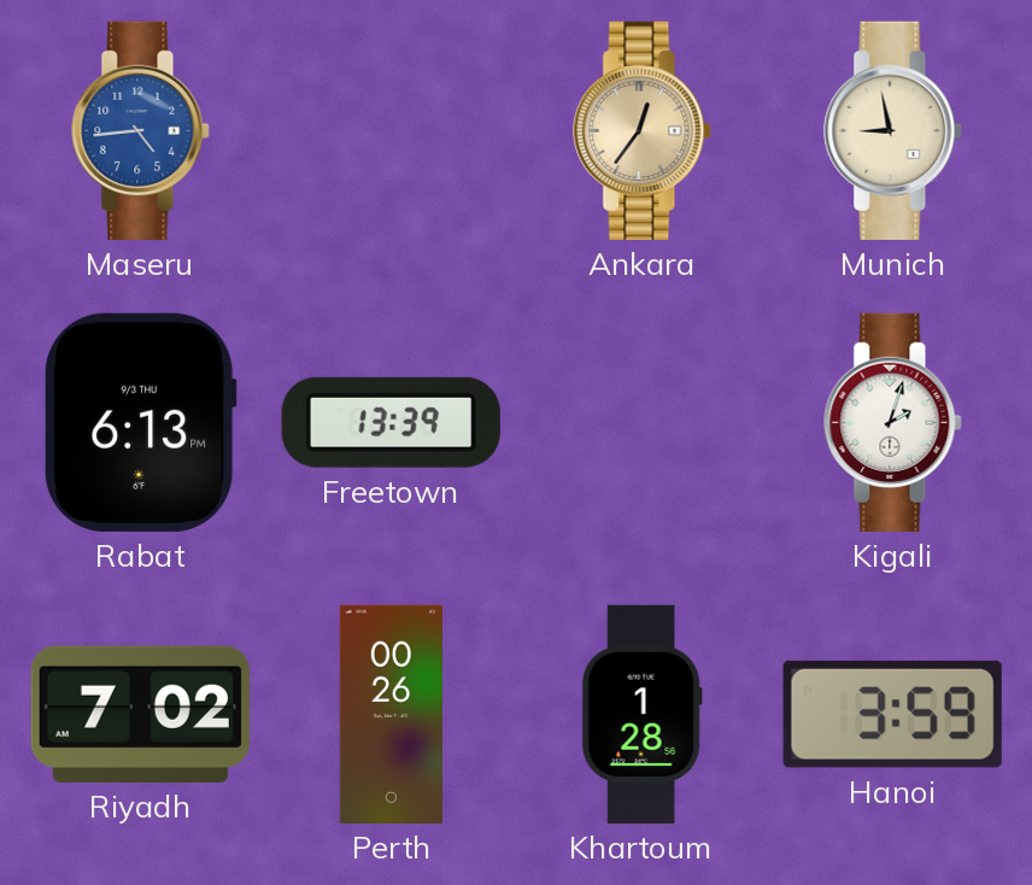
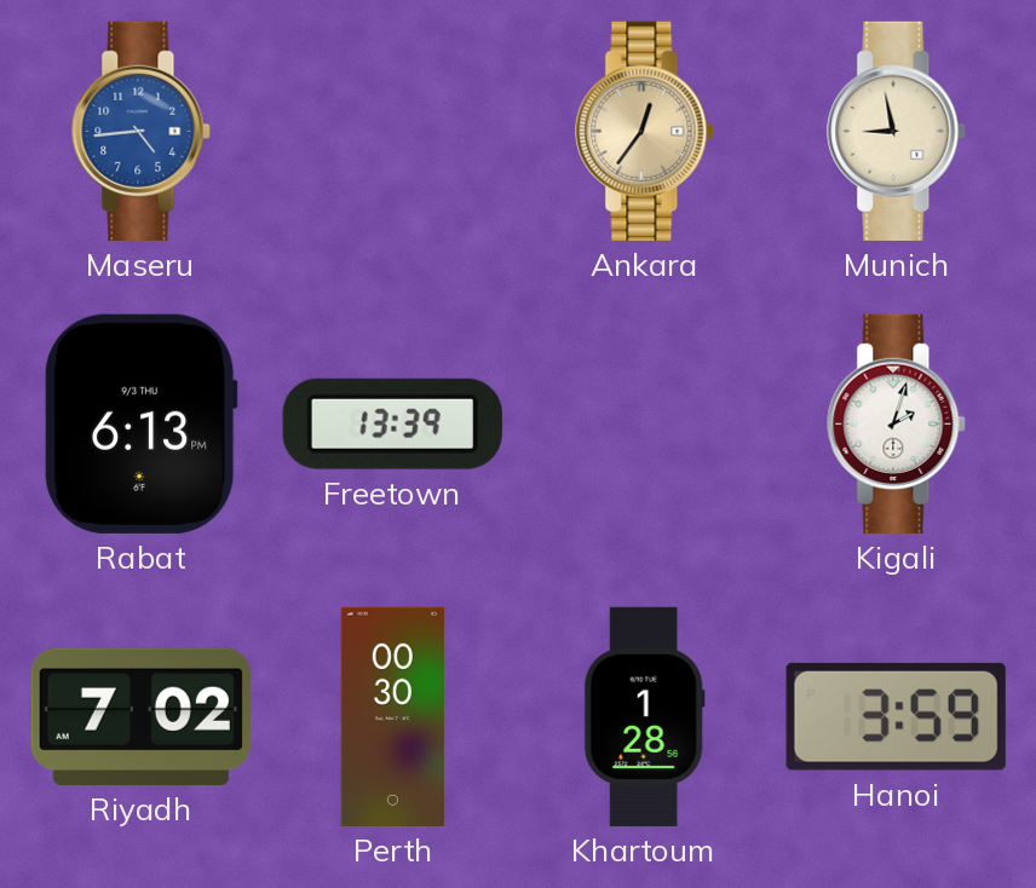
Perth: 00:26 -> 00:30
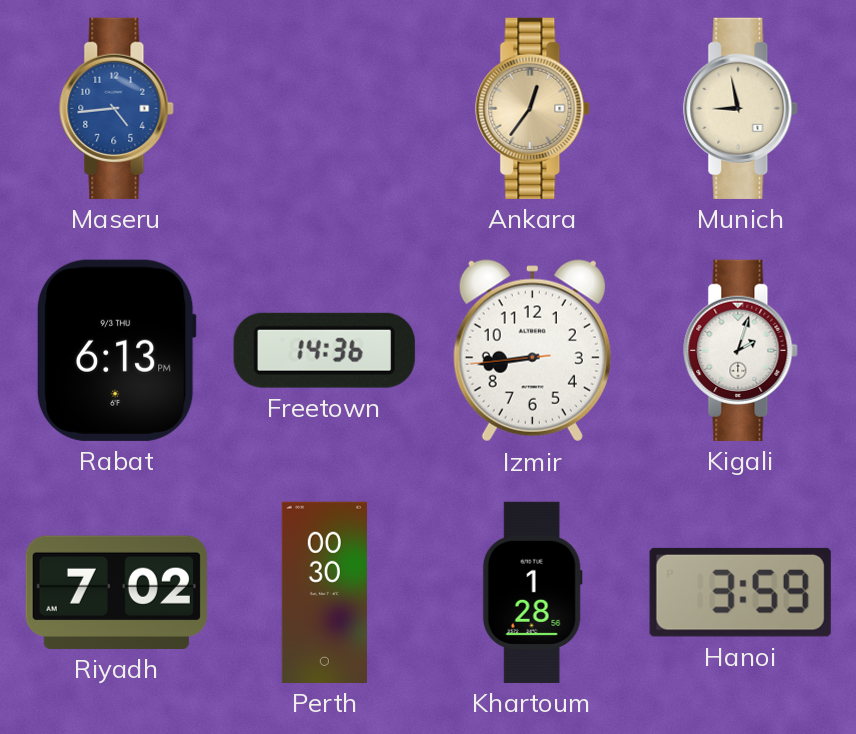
Freetown: 13:39 -> 14:36
Izmir: none -> 8:43
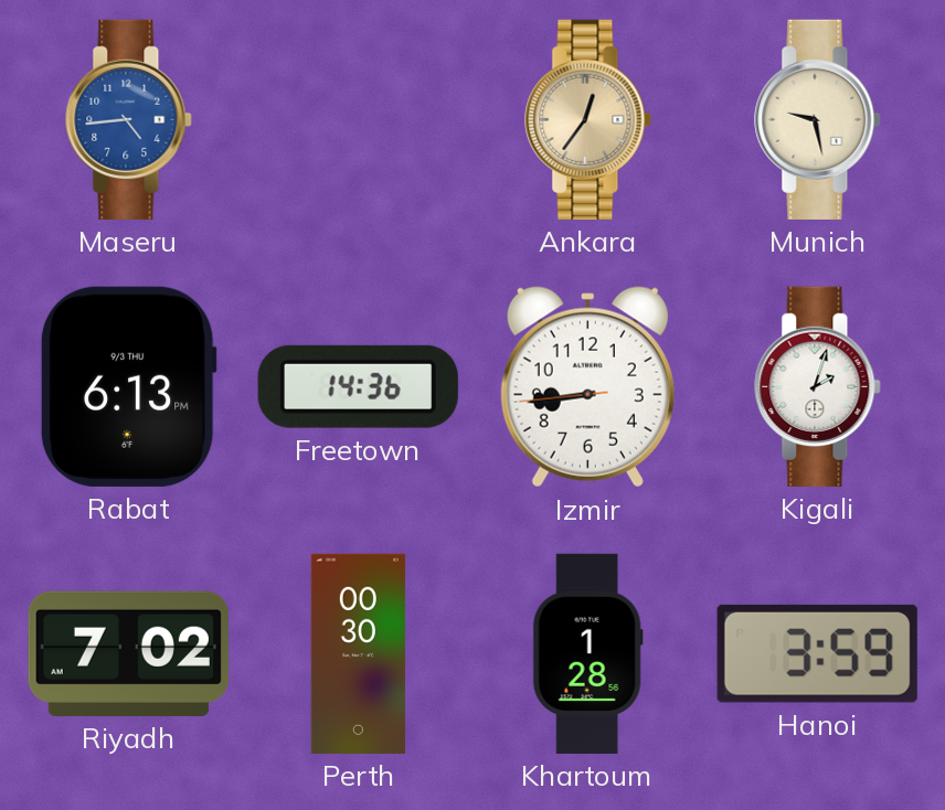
Munich: 8:58 -> 9:28
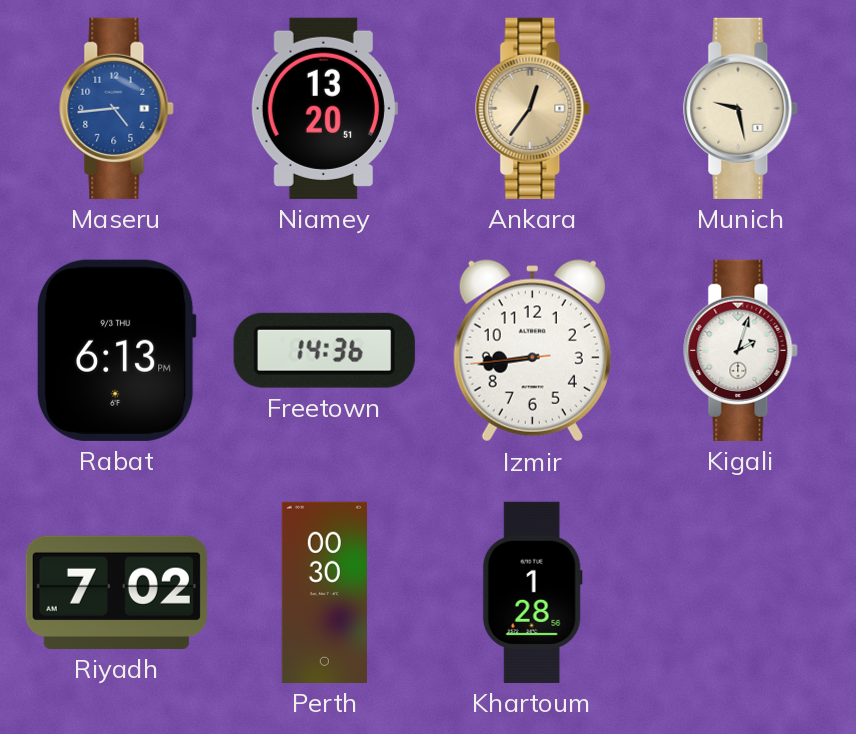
Niamey: none -> 13:20
Hanoi: 3:59 -> none
